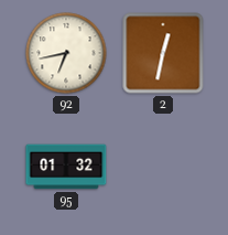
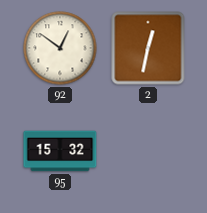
92: 6:43 -> 12:51
95: 01:32 -> 15:32
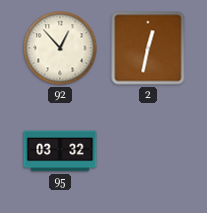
92: 12:51 -> 12:53
95: 15:32 -> 03:32
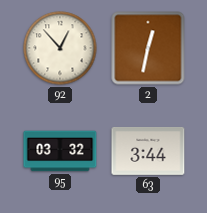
63: none -> 3:44
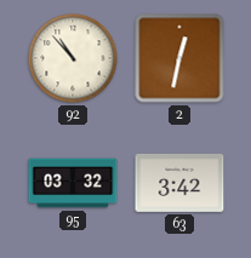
92: 12:53 -> 10:53
63: 3:44 -> 3:42
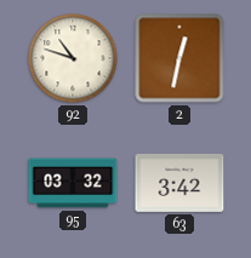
92: 10:53 -> 10:48
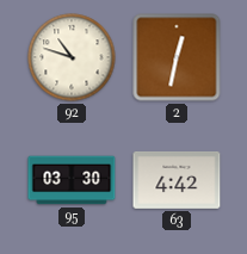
95: 03:32 -> 03:30
63: 3:42 -> 4:42
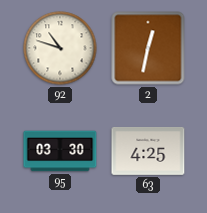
63: 4:42 -> 4:25
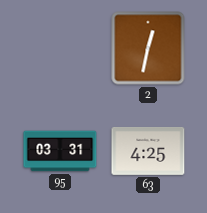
92: 10:48 -> none
95: 03:30 -> 03:31
